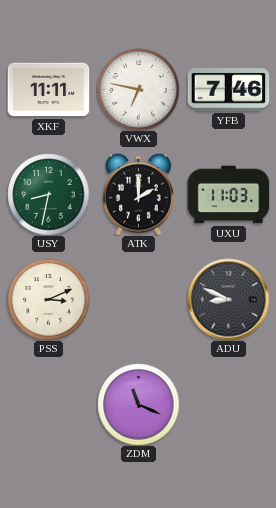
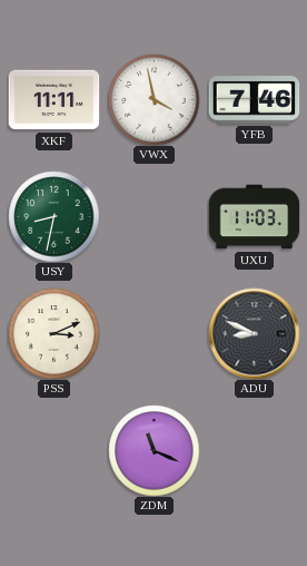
VWX: 6:47 -> 3:58
ATK: 2:00 -> none
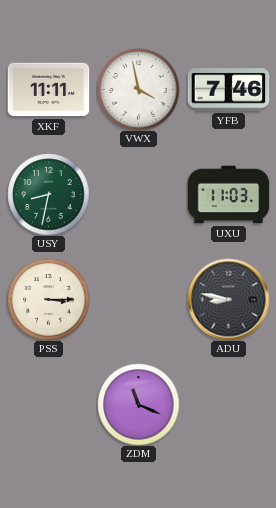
PSS: 3:11 -> 3:15
ADU: 8:49 -> 8:47
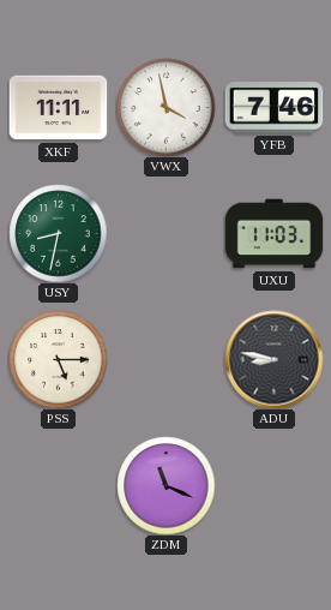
PSS: 3:15 -> 5:15
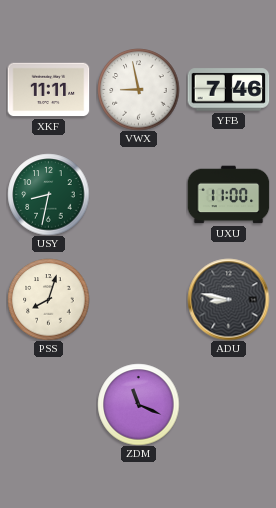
VWX: 3:58 -> 8:58
UXU: 11:03 -> 11:00
PSS: 5:15 -> 8:03
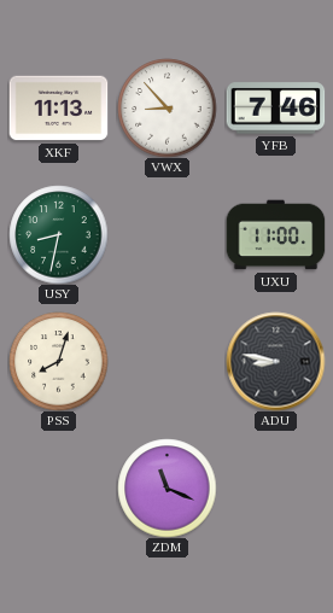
XKF: 11:11 -> 11:13
VWX: 8:58 -> 8:53
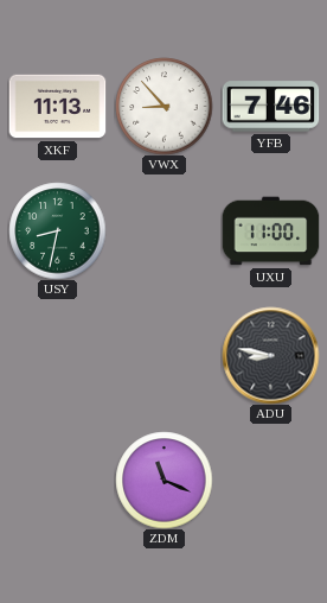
PSS: 8:03 -> none
